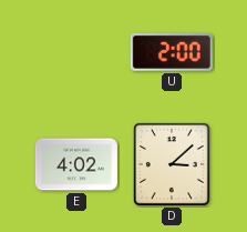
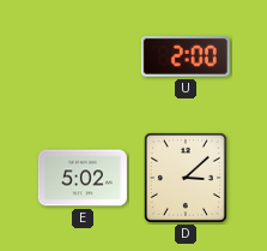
E: 4:02 -> 5:02
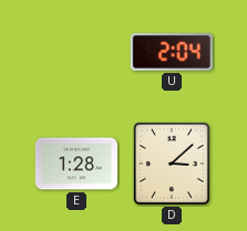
U: 2:00 -> 2:04
E: 5:02 -> 1:28
